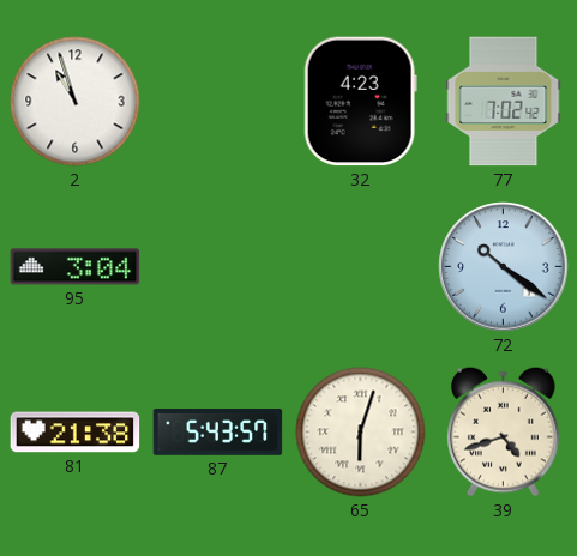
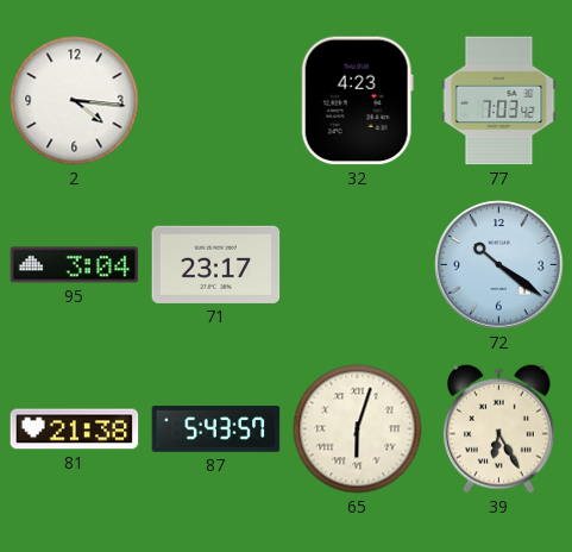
2: 10:57 -> 4:16
77: 7:02 -> 7:03
71: none -> 23:17
39: 4:42 -> 6:25
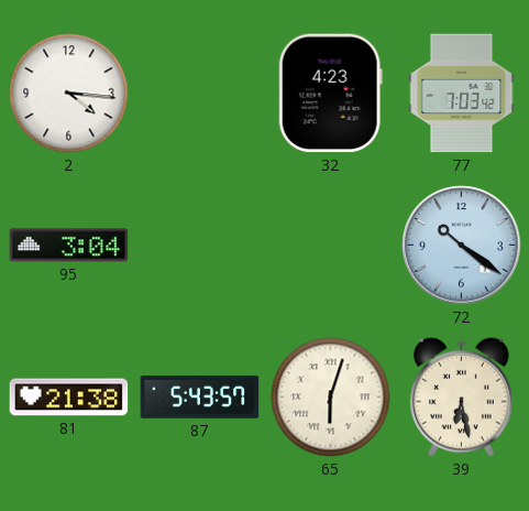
71: 23:17 -> none
39: 6:25 -> 6:28
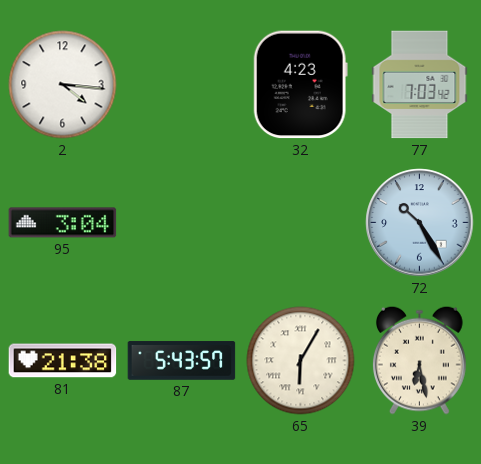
72: 10:21 -> 10:25
65: 6:03 -> 6:05
